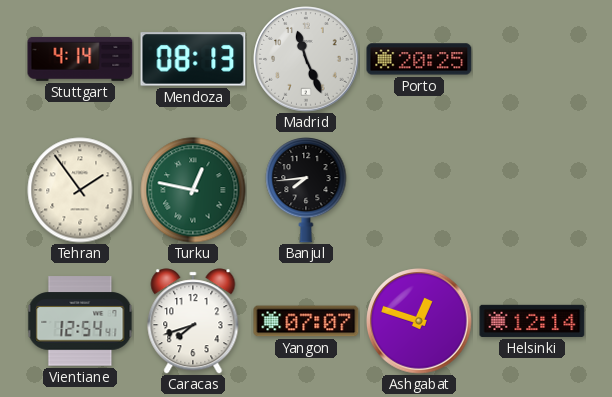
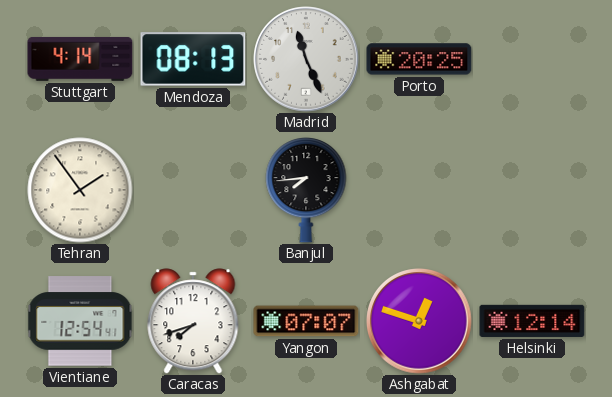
Turku: 12:47 -> none
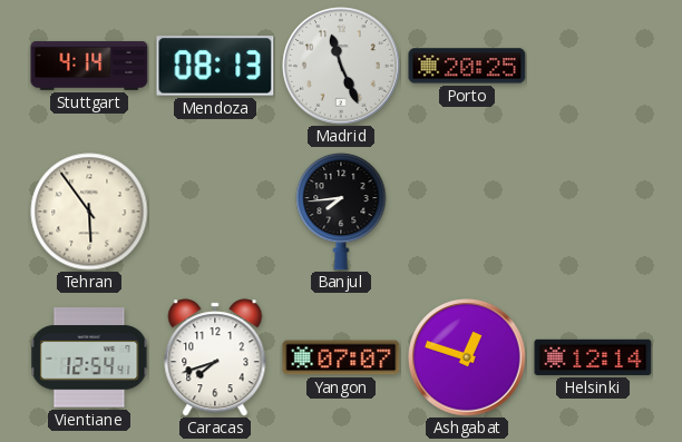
Tehran: 1:54 -> 5:54
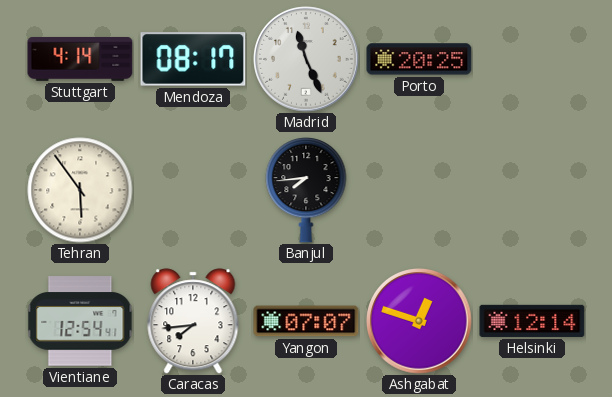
Mendoza: 08:13 -> 08:17
Caracas: 7:42 -> 7:44
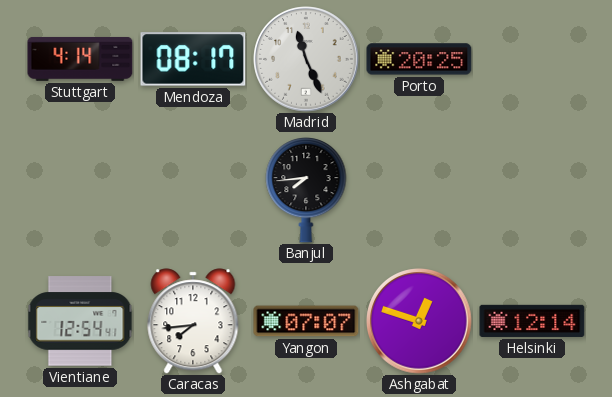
Tehran: 5:54 -> none
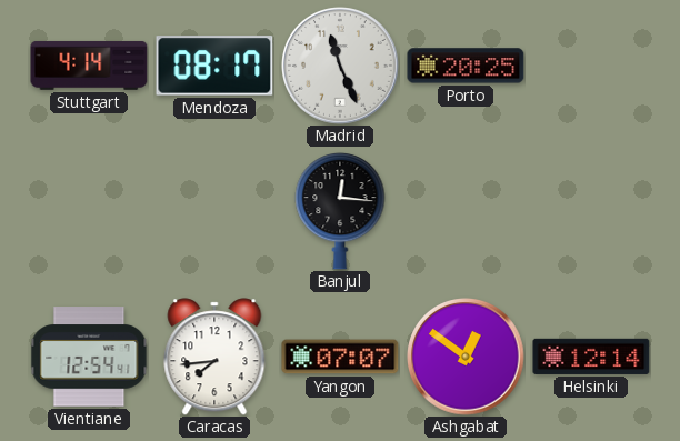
Banjul: 7:44 -> 12:16
Ashgabat: 12:48 -> 12:51
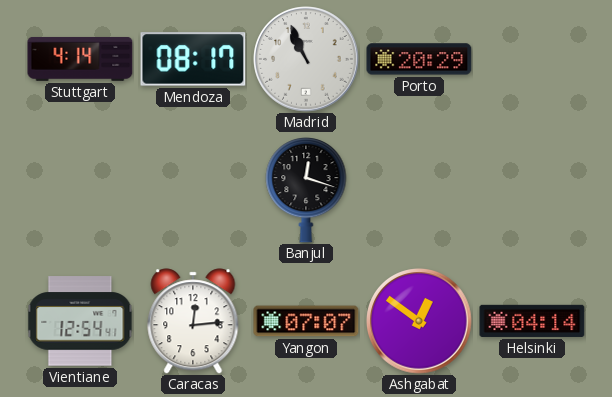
Madrid: 11:26 -> 10:56
Porto: 20:25 -> 20:29
Banjul: 12:16 -> 12:18
Caracas: 7:44 -> 12:14
Helsinki: 12:14 -> 04:14
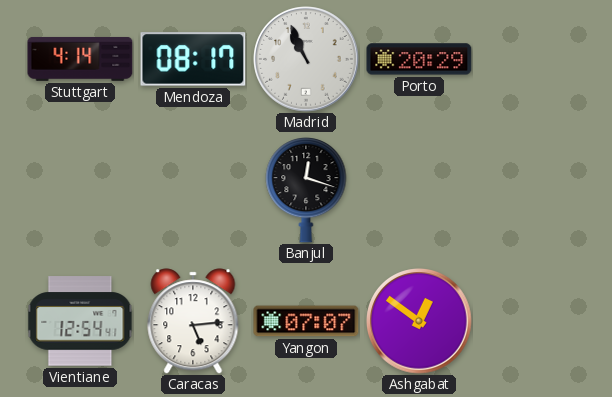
Caracas: 12:14 -> 5:14
Helsinki: 04:14 -> none
